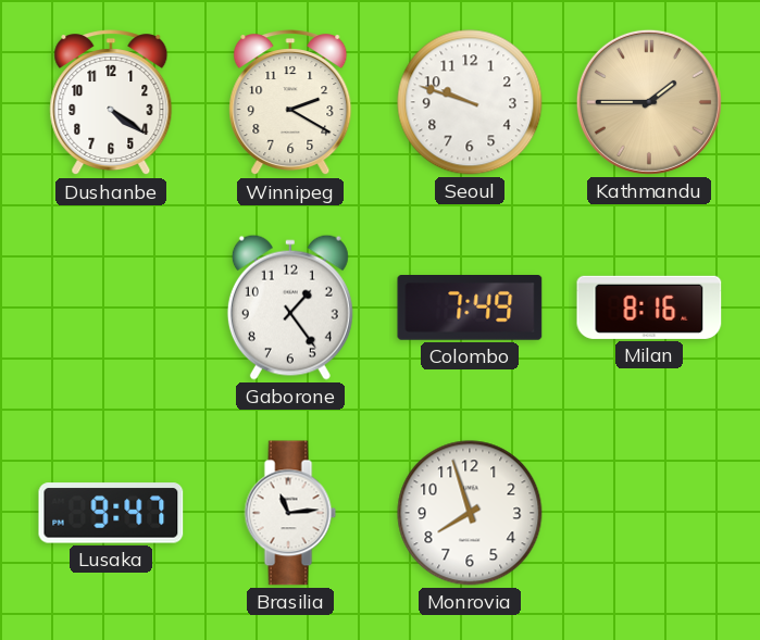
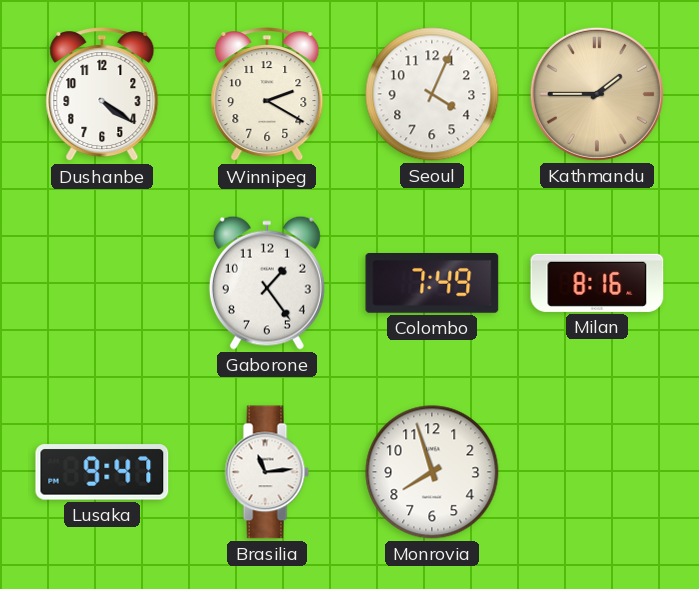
Seoul: 9:48 -> 4:04
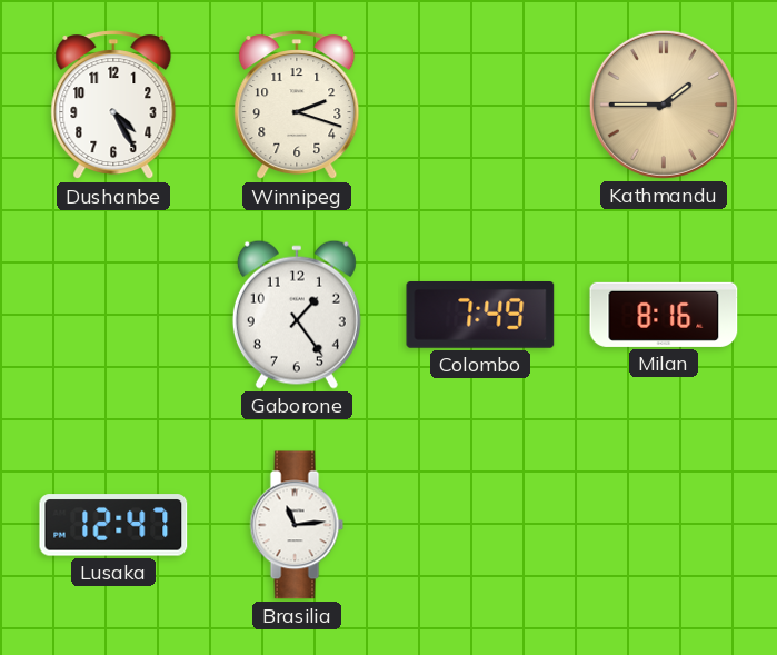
Dushanbe: 4:21 -> 4:25
Winnipeg: 2:20 -> 2:18
Seoul: 4:04 -> none
Lusaka: 9:47 -> 12:47
Monrovia: 7:57 -> none
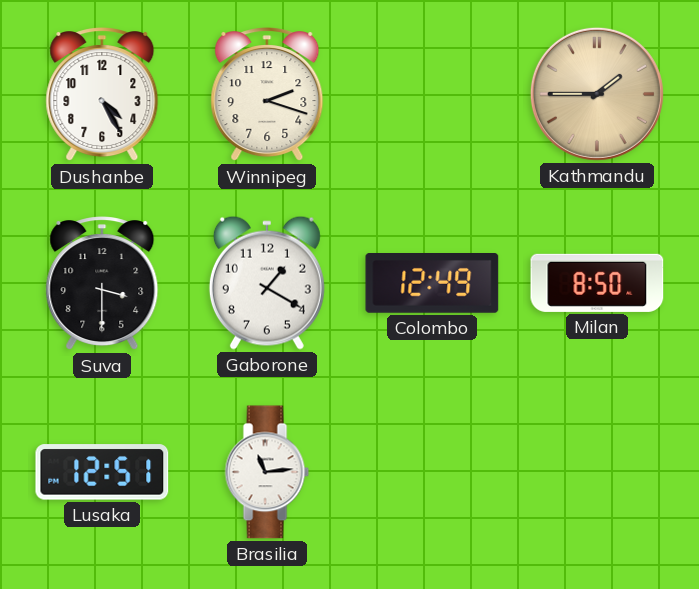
Suva: none -> 3:30
Gaborone: 1:24 -> 1:20
Colombo: 7:49 -> 12:49
Milan: 8:16 -> 8:50
Lusaka: 12:47 -> 12:51
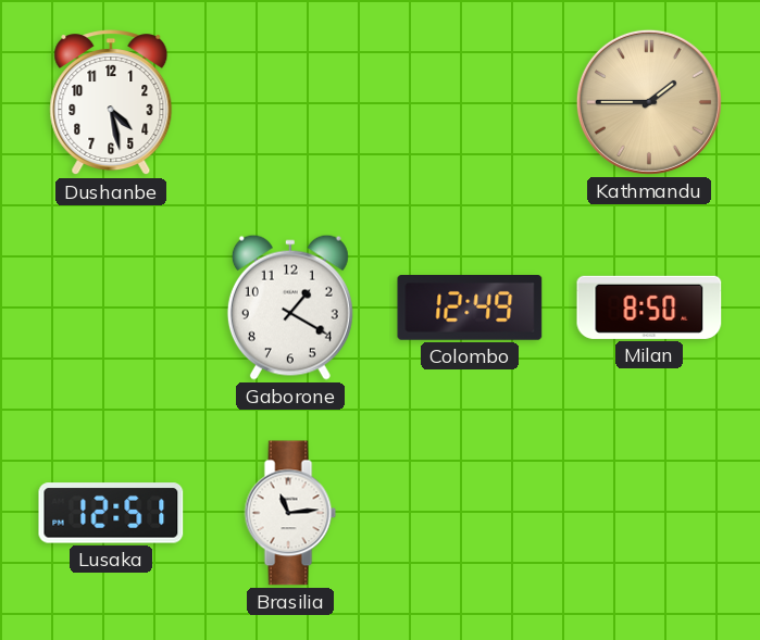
Dushanbe: 4:25 -> 4:28
Winnipeg: 2:18 -> none
Suva: 3:30 -> none
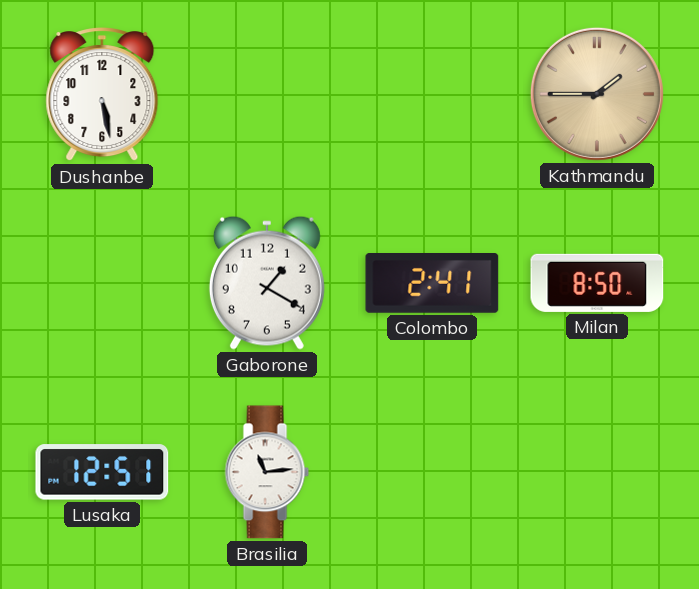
Dushanbe: 4:28 -> 5:28
Colombo: 12:49 -> 2:41
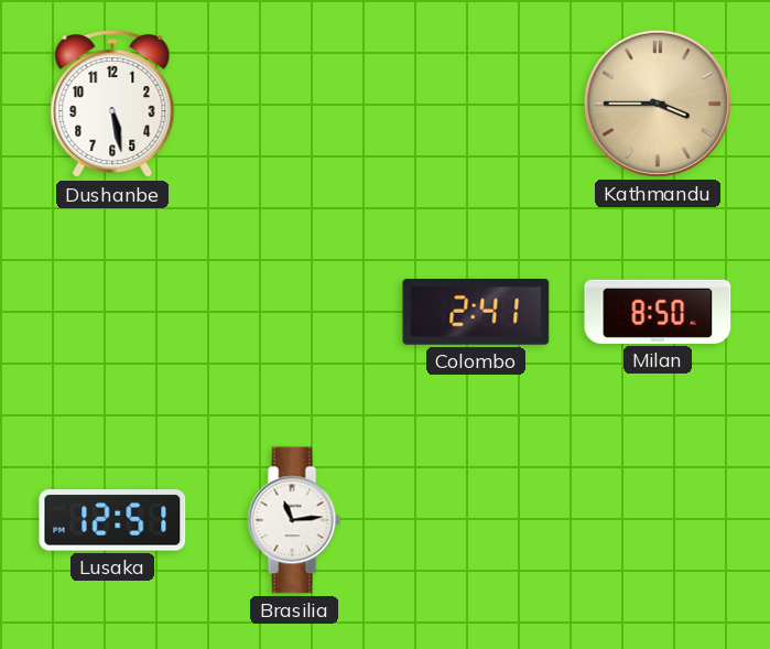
Kathmandu: 1:45 -> 3:45
Gaborone: 1:20 -> none
